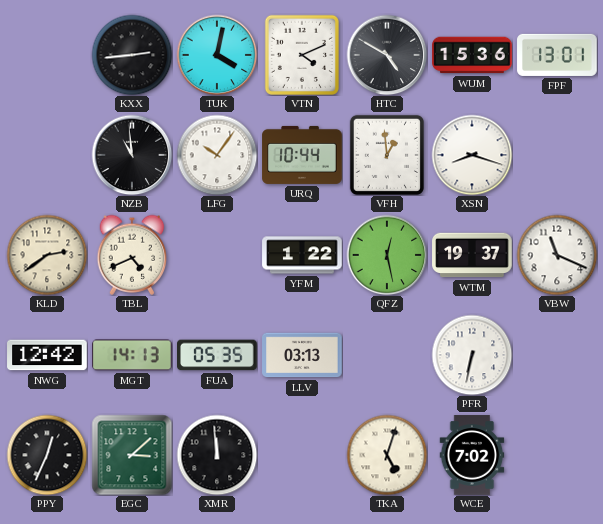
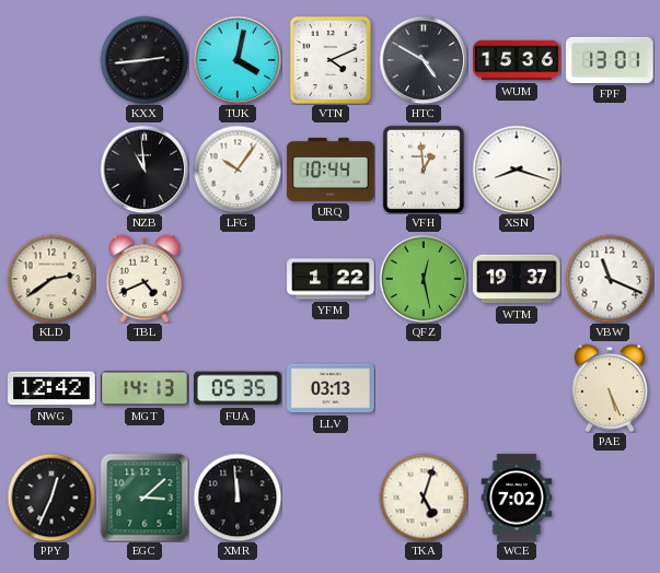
PFR: 6:32 -> none
PAE: none -> 5:26
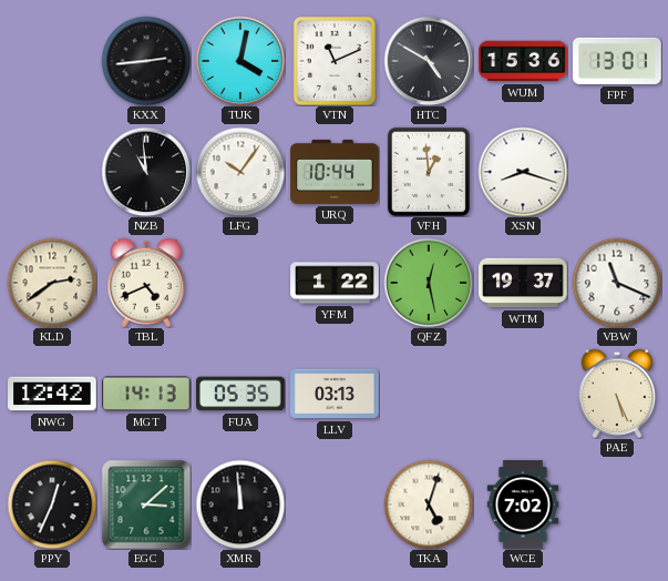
VTN: 4:11 -> 11:11
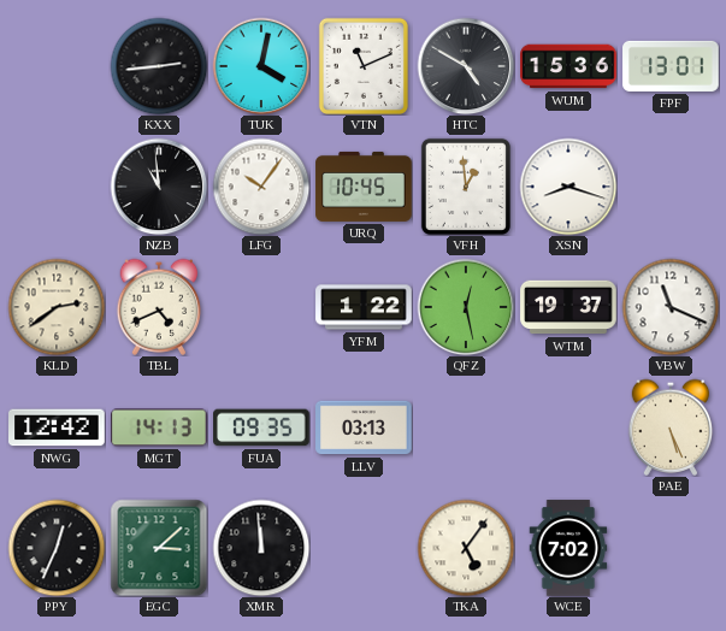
URQ: 10:44 -> 10:45
FUA: 05:35 -> 09:35
TKA: 5:03 -> 5:06
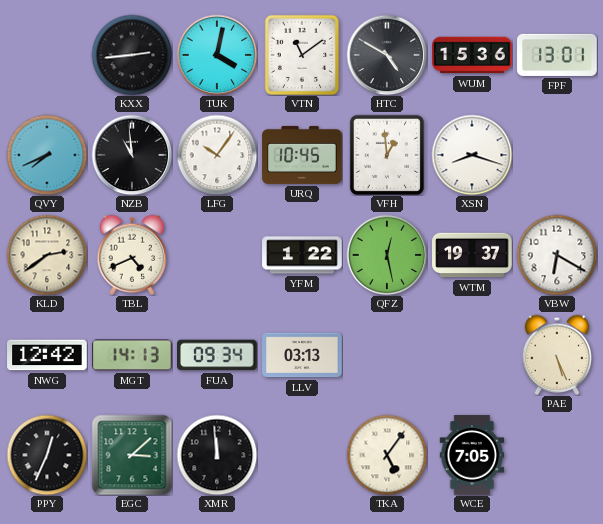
VTN: 11:11 -> 11:09
QVY: none -> 7:41
VBW: 11:19 -> 6:20
FUA: 09:35 -> 09:34
WCE: 7:02 -> 7:05
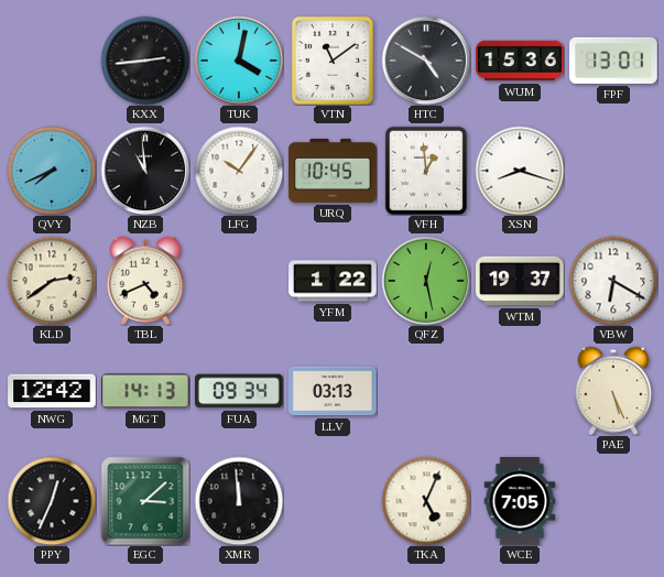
TKA: 5:06 -> 5:04
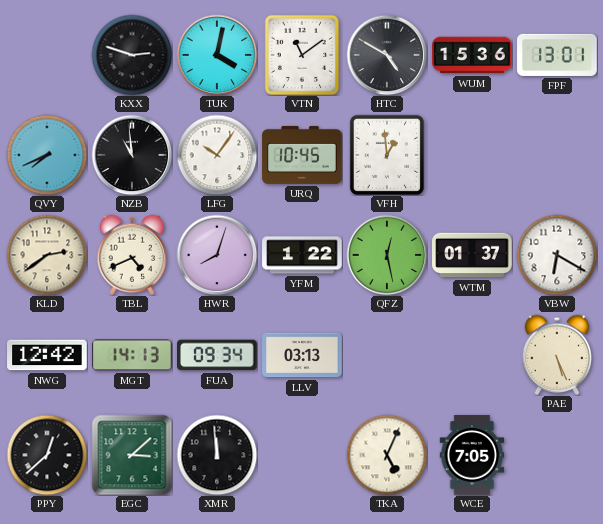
KXX: 2:44 -> 2:48
XSN: 8:18 -> none
HWR: none -> 8:03
WTM: 19:37 -> 01:37
PPY: 12:34 -> 12:38
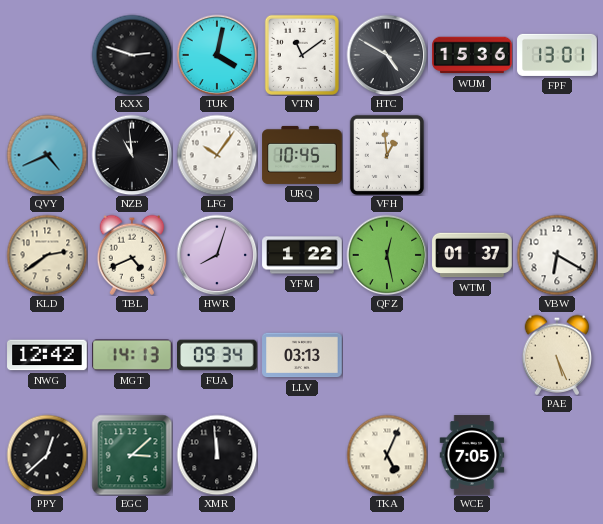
QVY: 7:41 -> 4:41
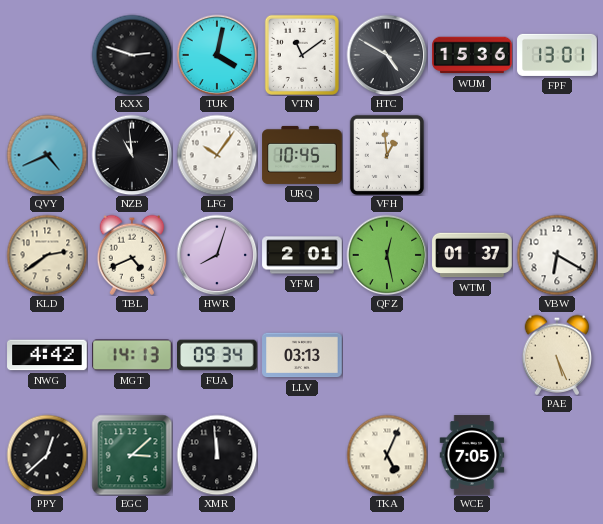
YFM: 1:22 -> 2:01
NWG: 12:42 -> 4:42
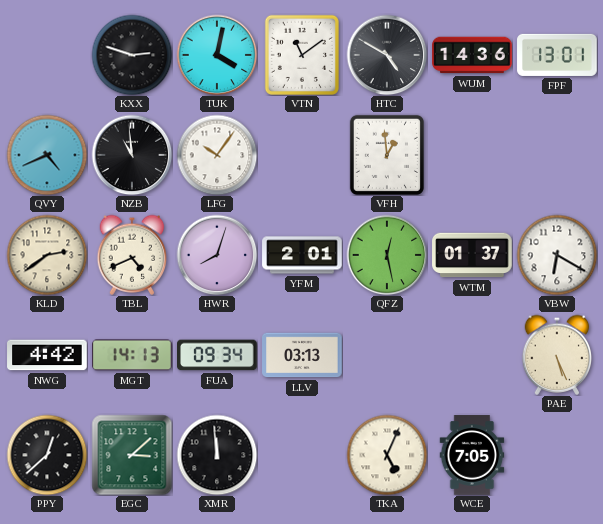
WUM: 15:36 -> 14:36
URQ: 10:45 -> none
